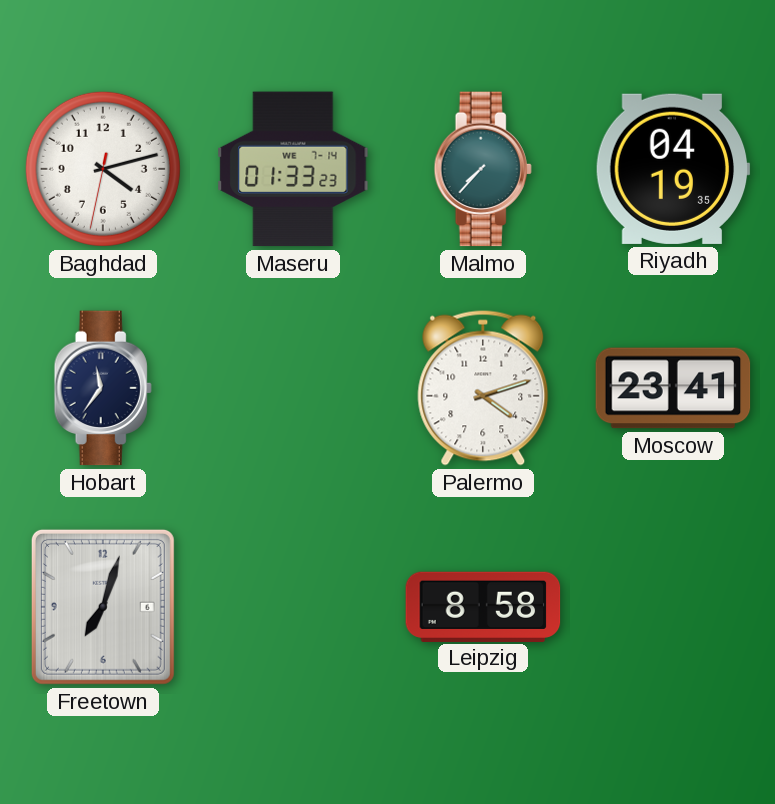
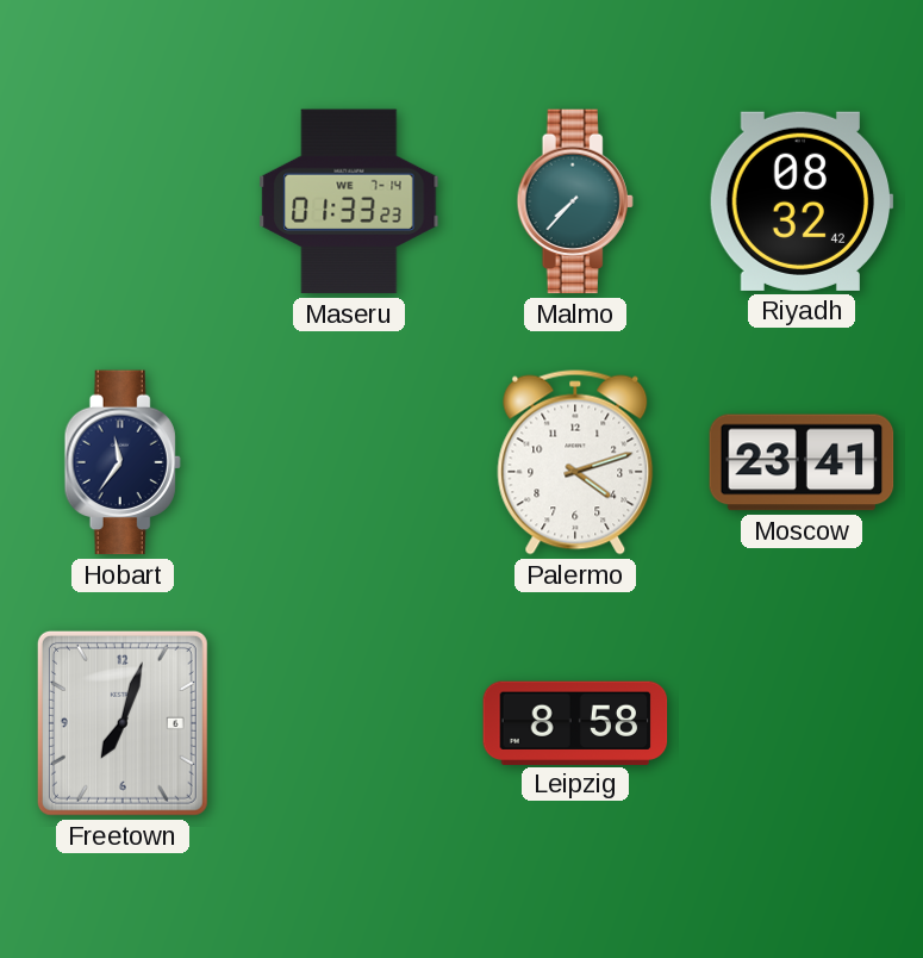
Baghdad: 4:12 -> none
Riyadh: 04:19 -> 08:32
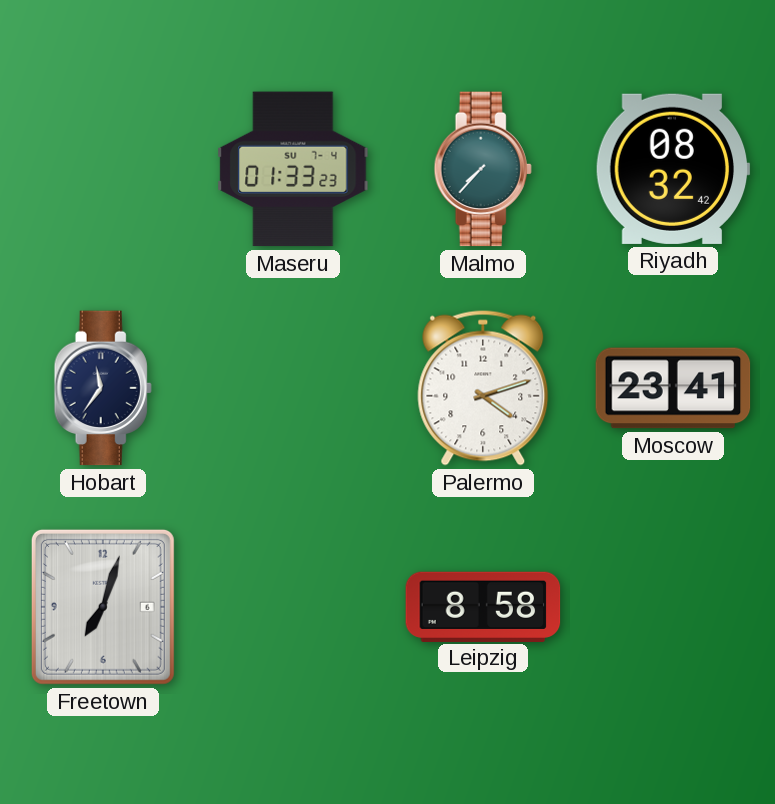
Maseru date: WE 7-14 -> SU 7-4
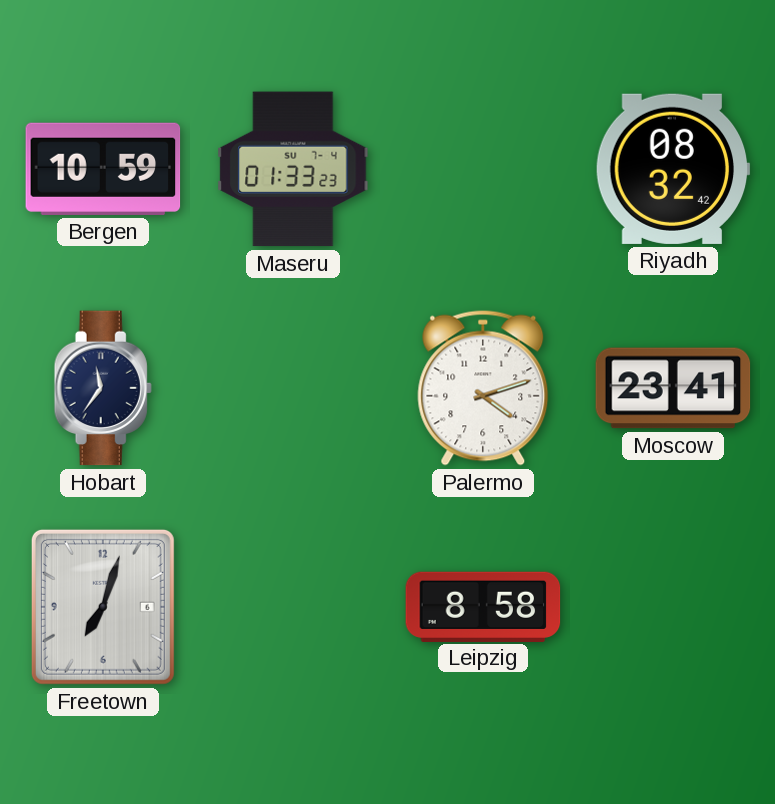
Bergen: none -> 10:59
Malmo: 7:37 -> none
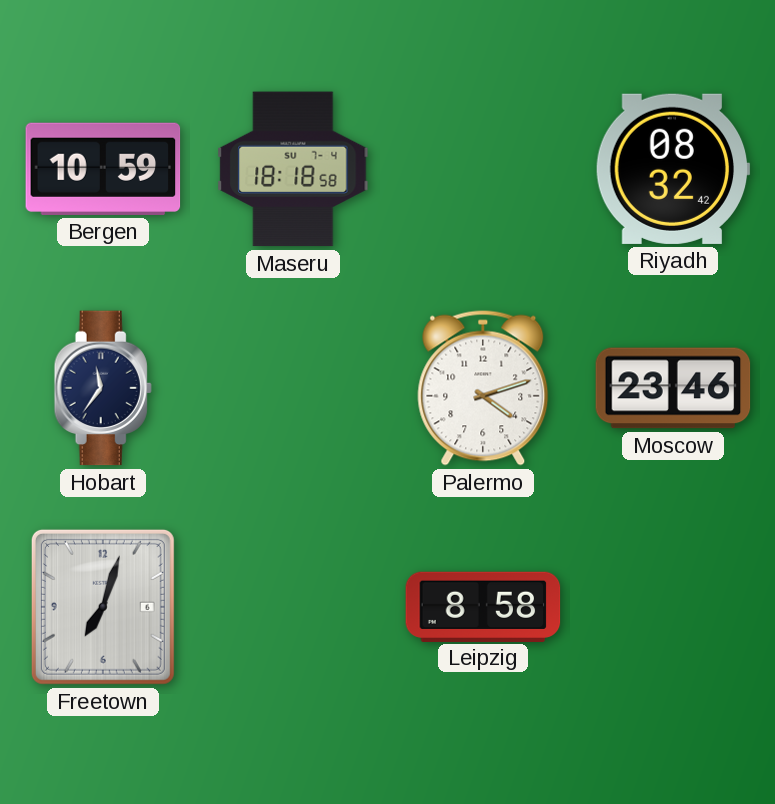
Maseru: 01:33 -> 18:18
Moscow: 23:41 -> 23:46
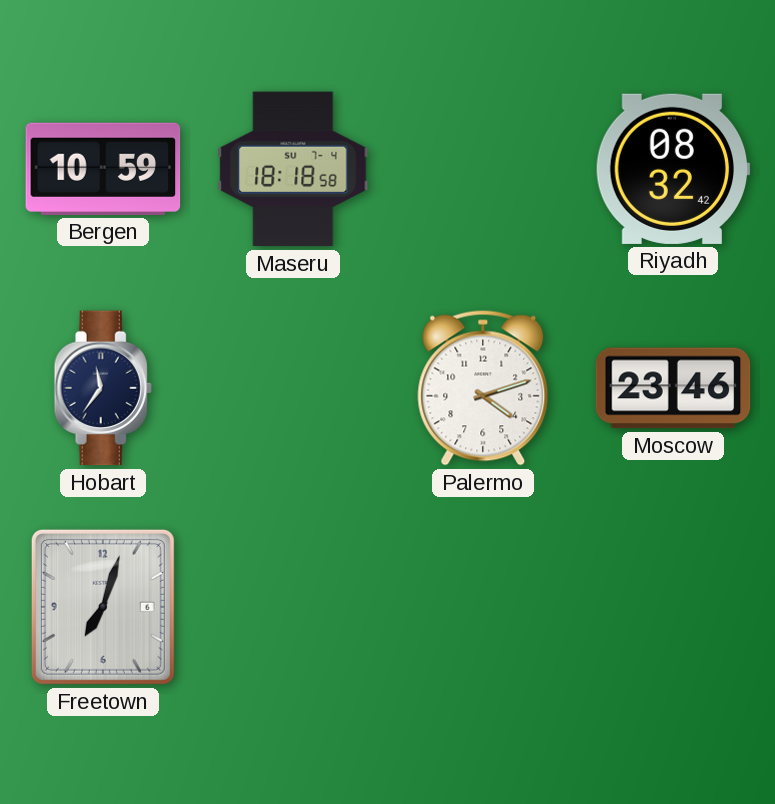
Leipzig: 8:58 -> none
